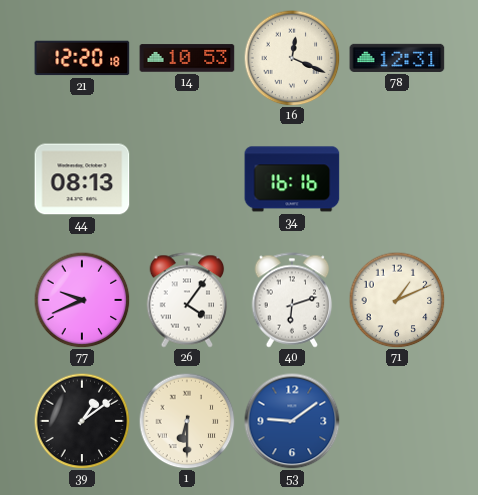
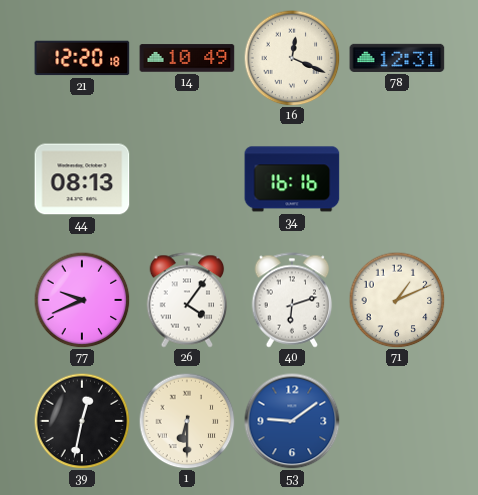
14: 10:53 -> 10:49
39: 1:09 -> 12:32
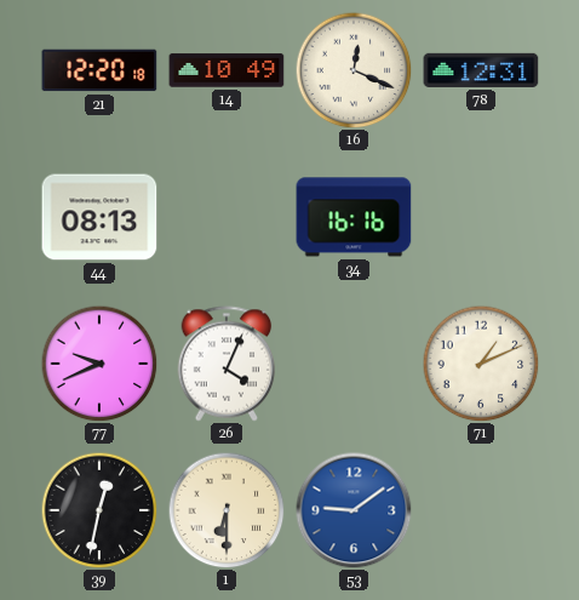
26: 4:06 -> 4:04
40: 6:12 -> none
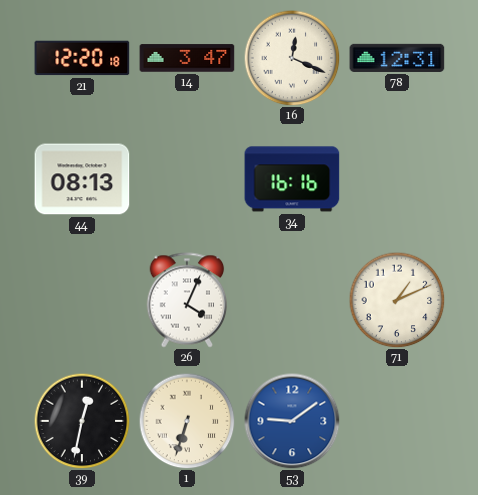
14: 10:49 -> 3:47
77: 9:41 -> none
1: 6:30 -> 6:33
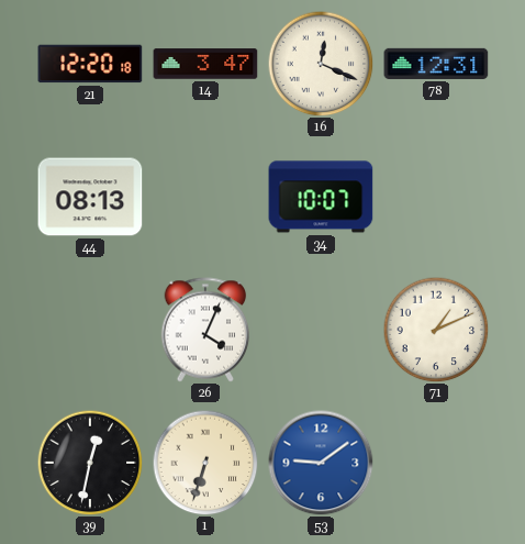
34: 16:16 -> 10:07
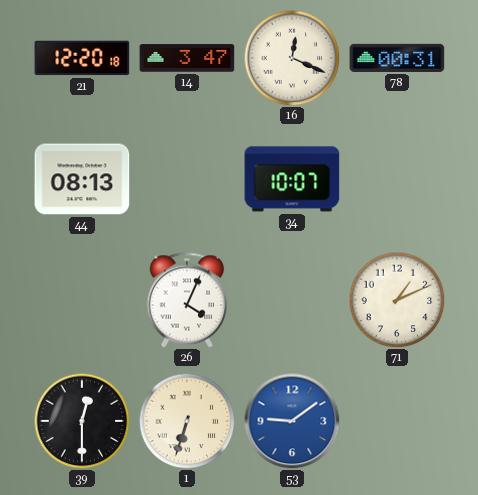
78: 12:31 -> 00:31
39: 12:32 -> 12:30
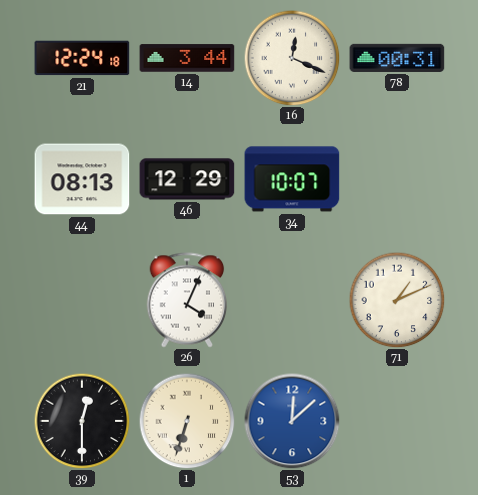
21: 12:20 -> 12:24
14: 3:47 -> 3:44
46: none -> 12:29
53: 9:09 -> 12:08
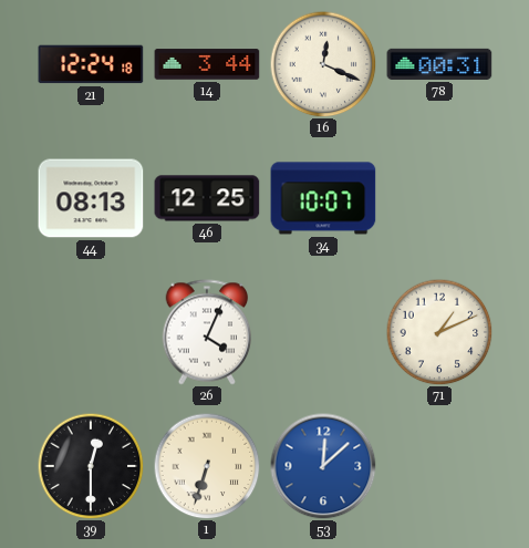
46: 12:29 -> 12:25
